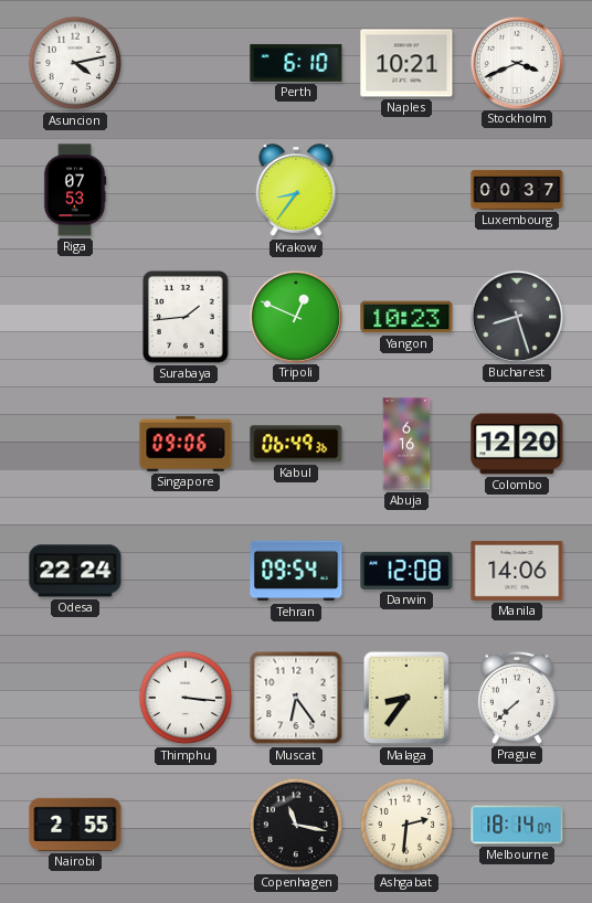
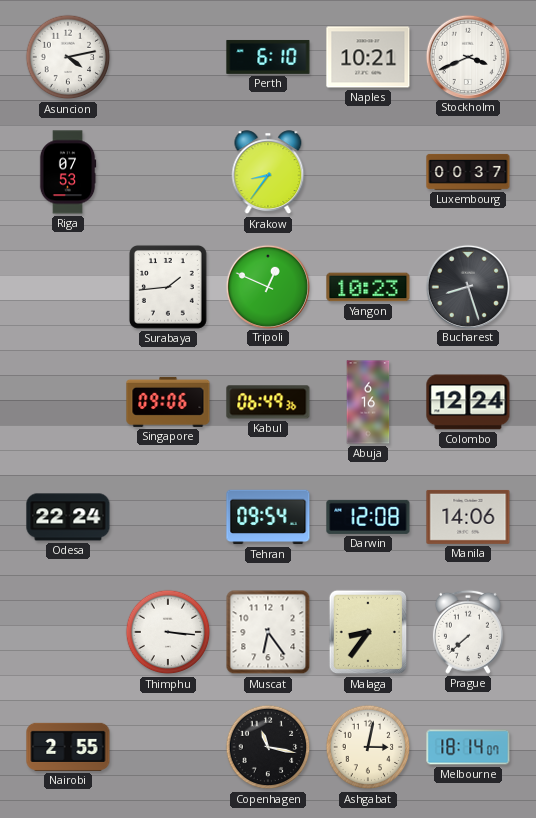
Colombo: 12:20 -> 12:24
Ashgabat: 2:31 -> 3:02
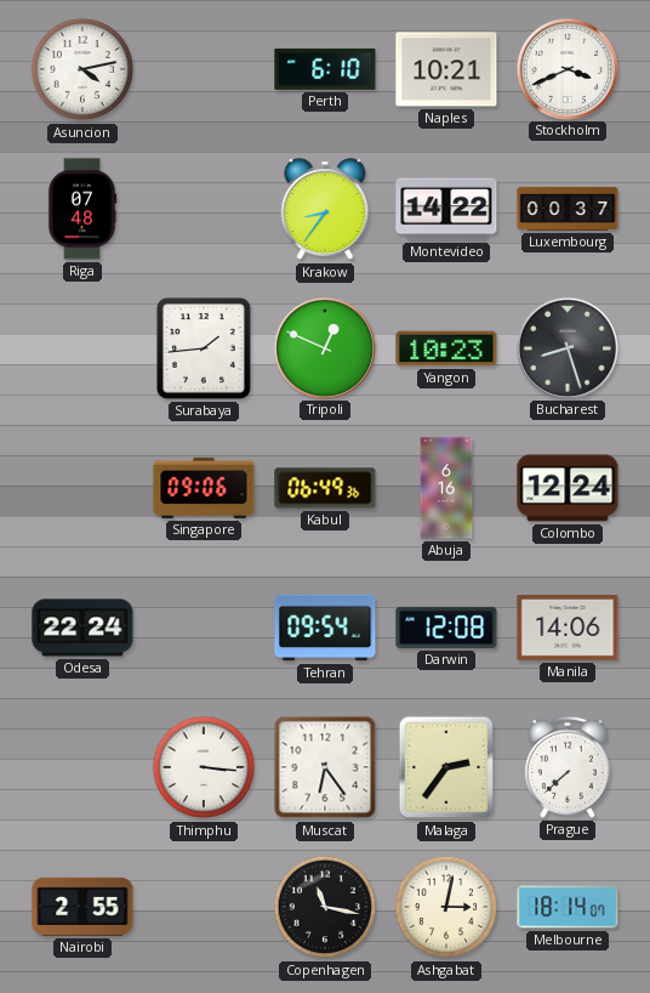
Riga: 07:53 -> 07:48
Montevideo: none -> 14:22
Malaga: 8:36 -> 2:36
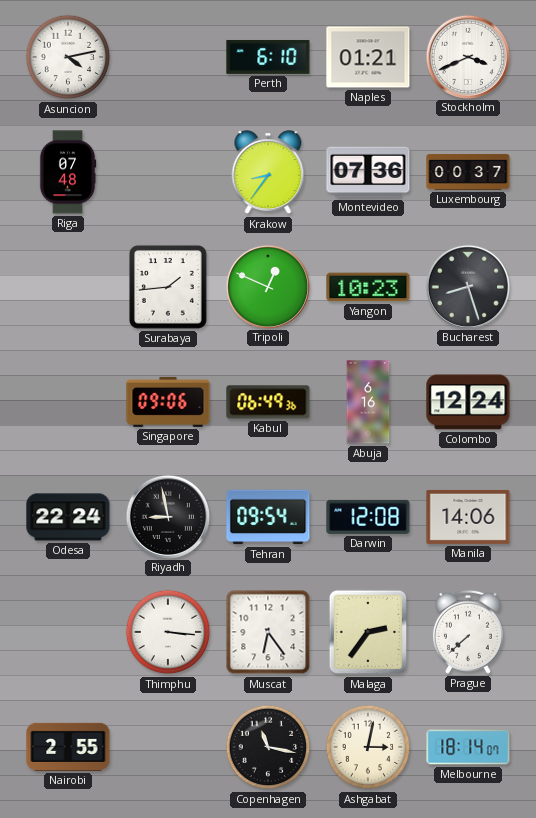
Naples: 10:21 -> 01:21
Montevideo: 14:22 -> 07:36
Riyadh: none -> 8:58
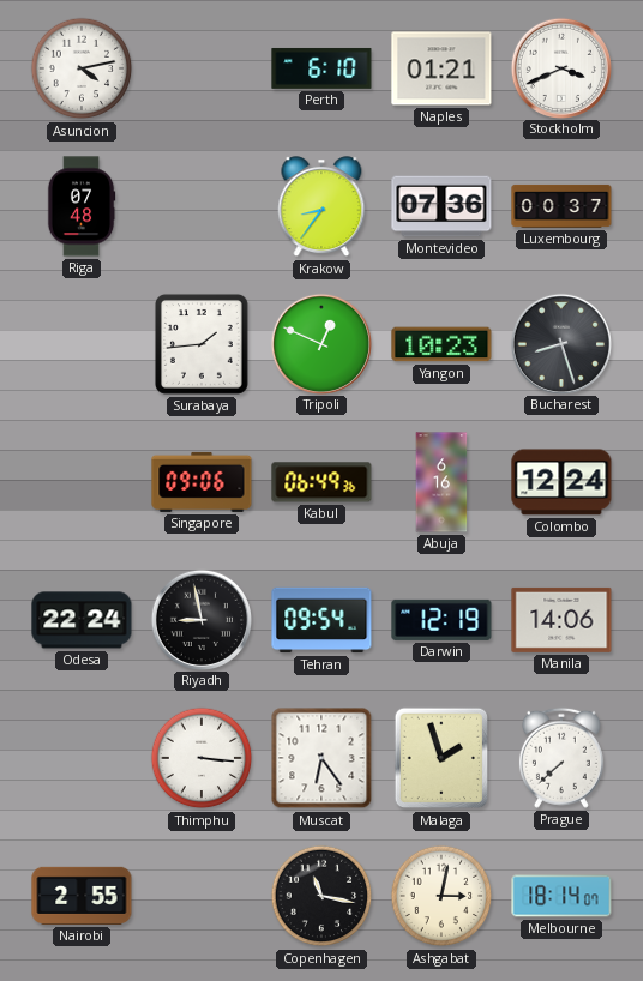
Darwin: 12:08 -> 12:19
Malaga: 2:36 -> 1:57
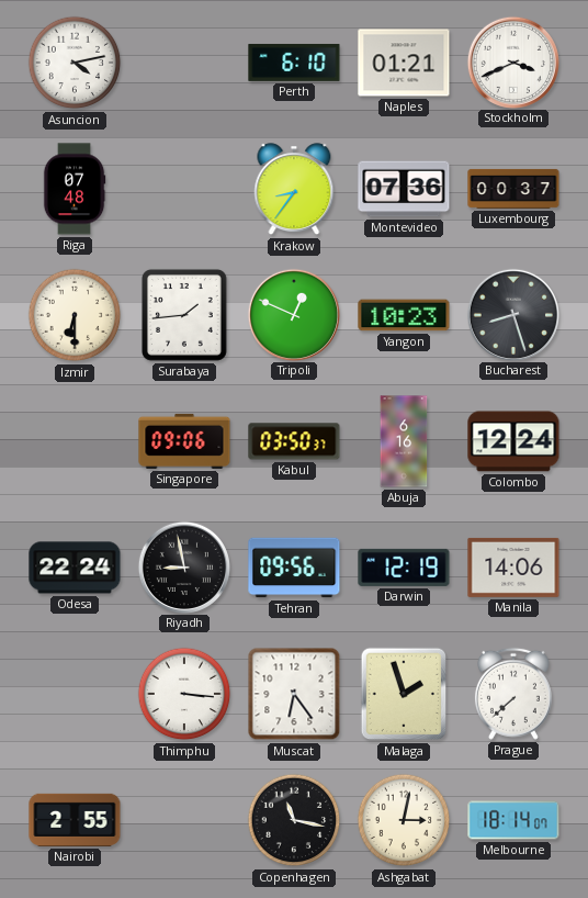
Izmir: none -> 6:30
Kabul: 06:49 -> 03:50
Tehran: 09:54 -> 09:56
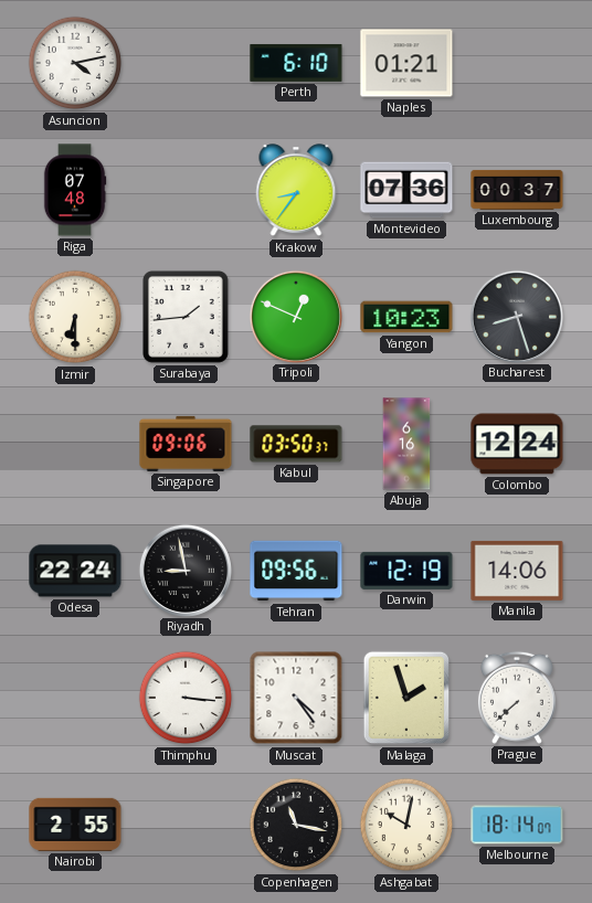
Stockholm: 3:41 -> none
Muscat: 6:24 -> 4:24
Ashgabat: 3:02 -> 10:02
